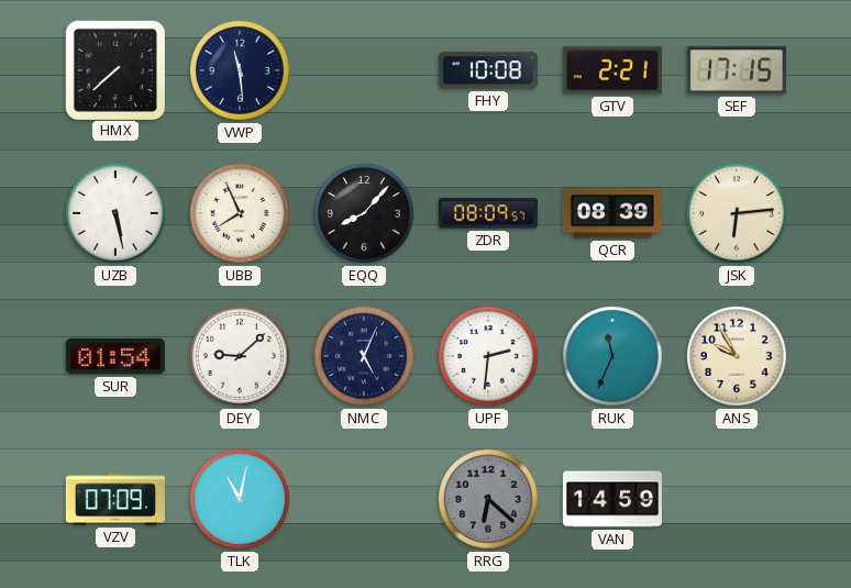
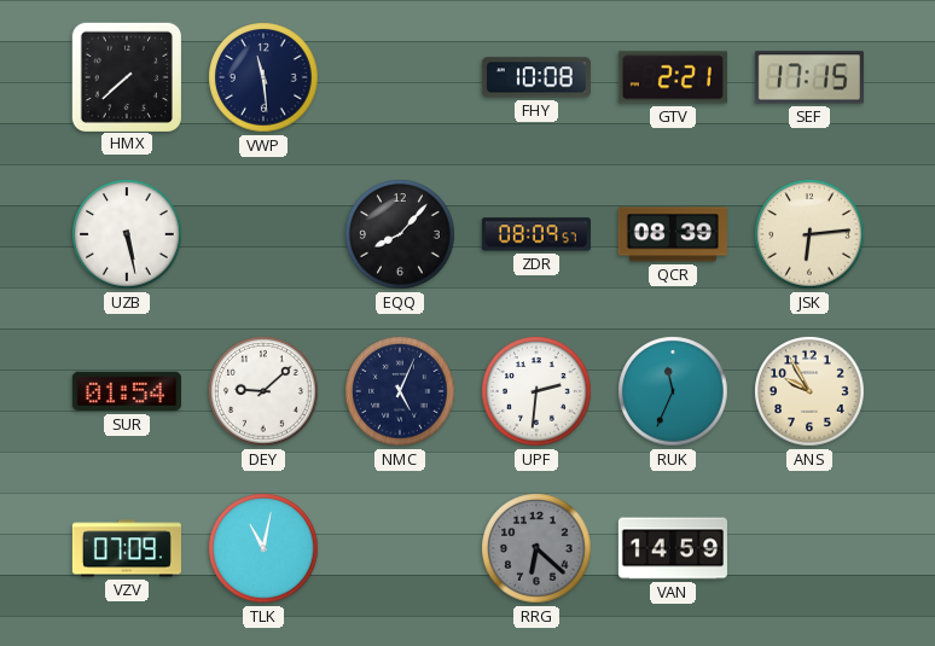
UBB: 7:56 -> none
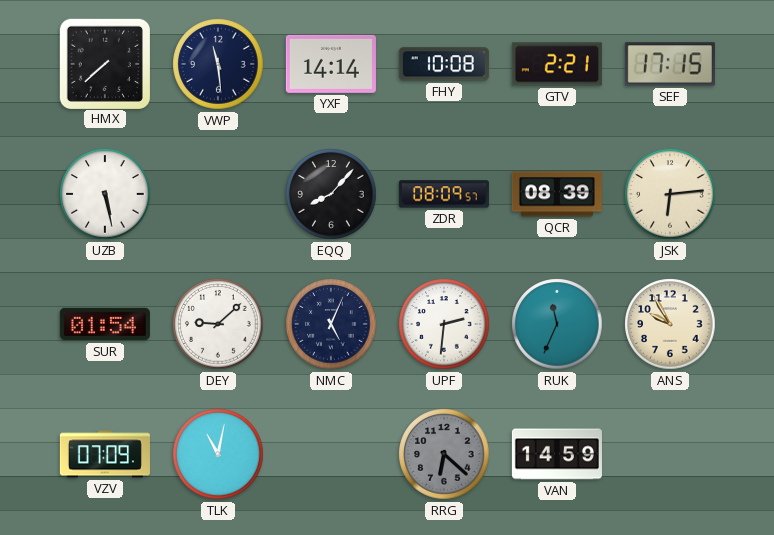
YXF: none -> 14:14
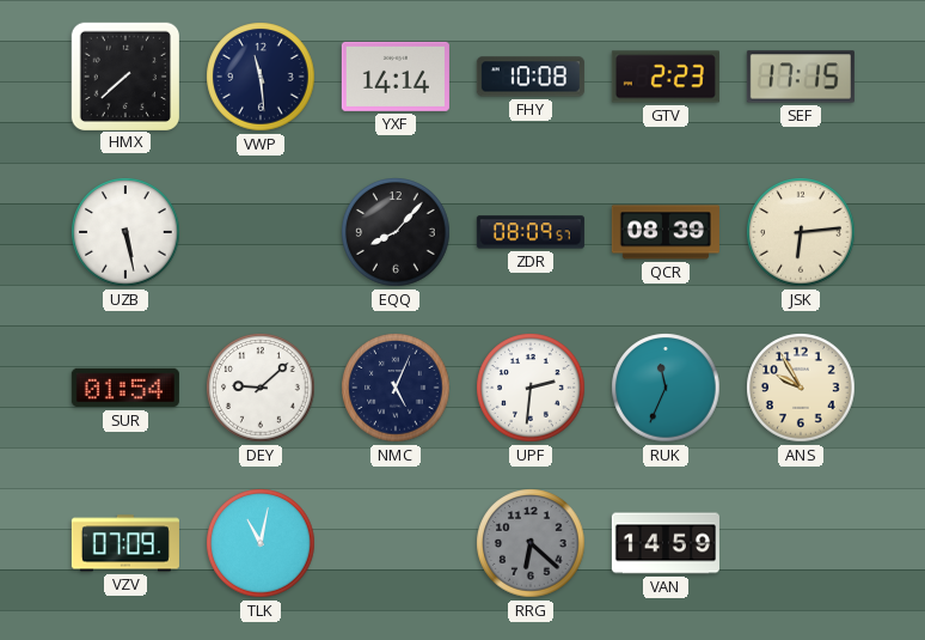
GTV: 2:21 -> 2:23
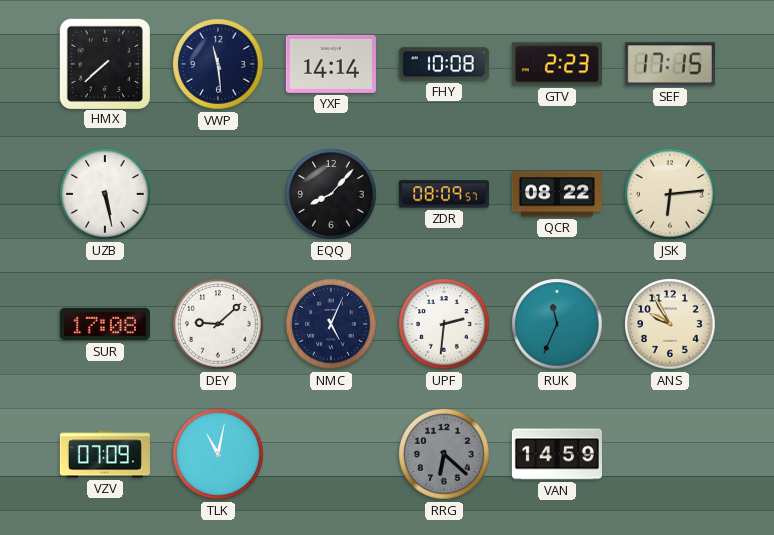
QCR: 08:39 -> 08:22
SUR: 01:54 -> 17:08
